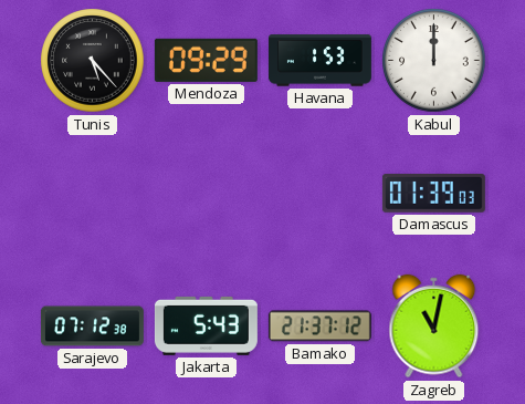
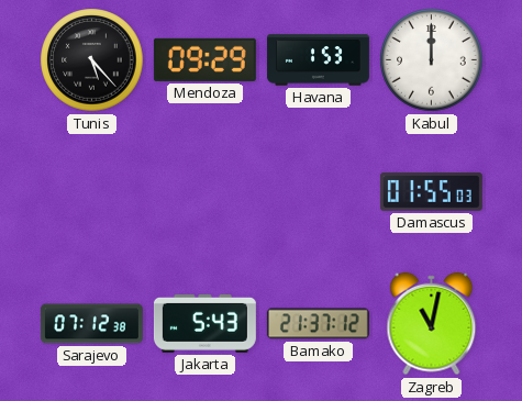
Damascus: 01:39 -> 01:55
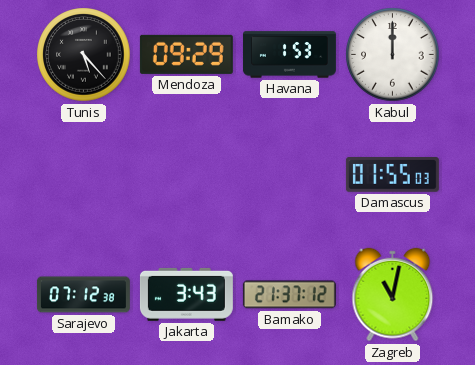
Jakarta: 5:43 -> 3:43
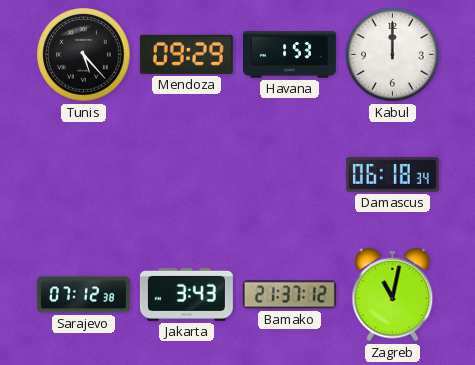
Damascus: 01:55 -> 06:18
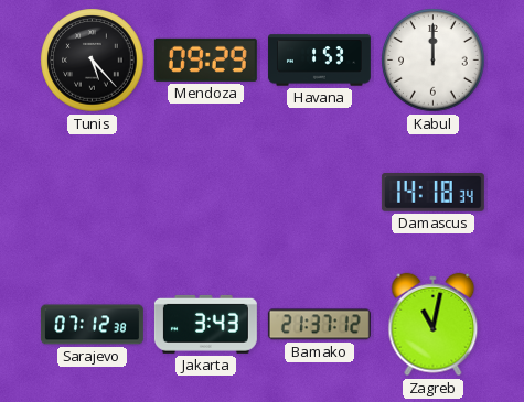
Damascus: 06:18 -> 14:18
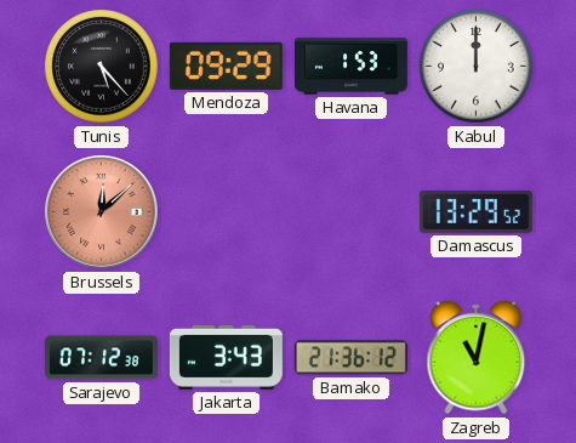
Brussels: none -> 12:08
Damascus: 14:18 -> 13:29
Bamako: 21:37 -> 21:36
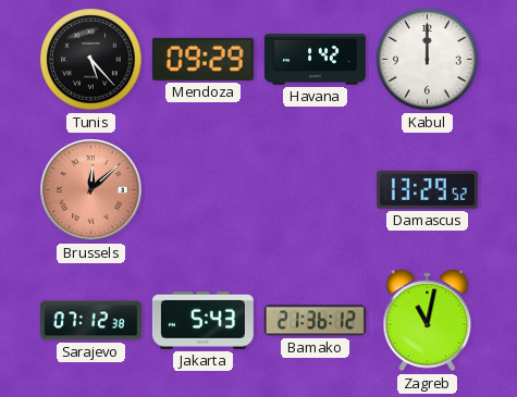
Havana: 1:53 -> 1:42
Jakarta: 3:43 -> 5:43
